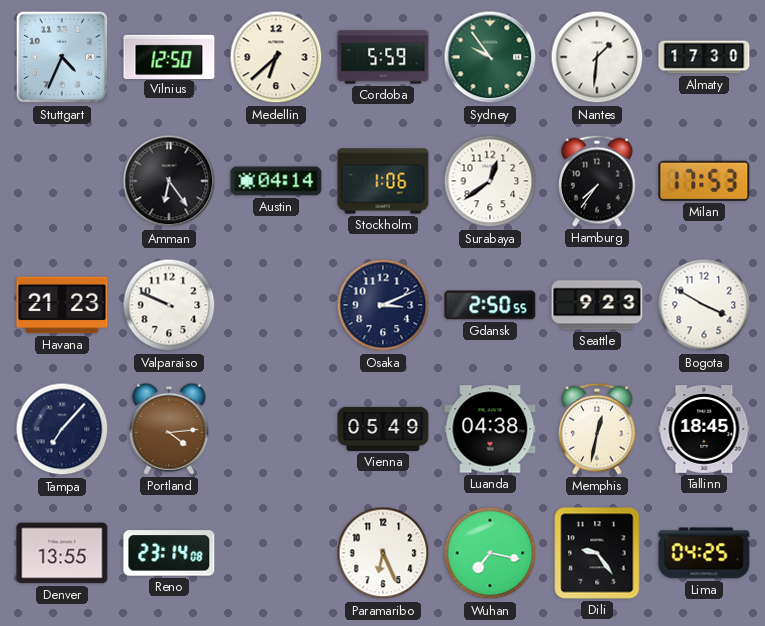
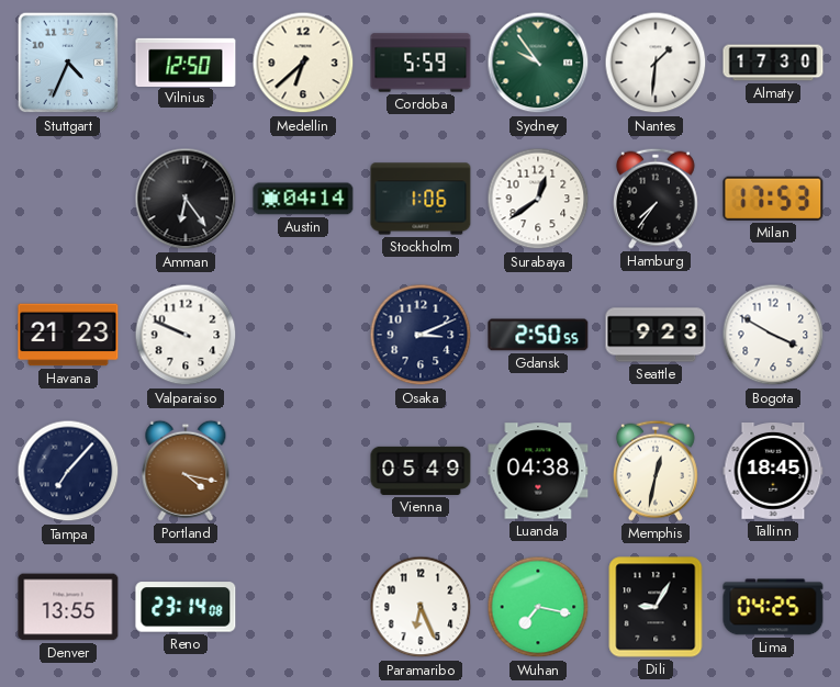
Portland: 4:14 -> 4:17
Dili: 9:24 -> 9:05
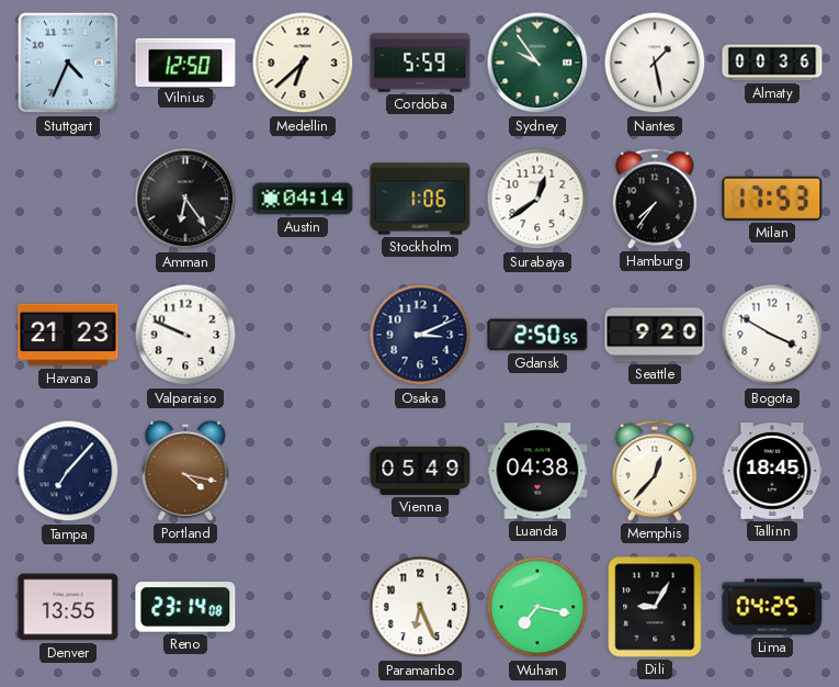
Nantes: 1:31 -> 1:28
Almaty: 17:30 -> 00:36
Seattle: 9:23 -> 9:20
Memphis: 12:32 -> 12:37
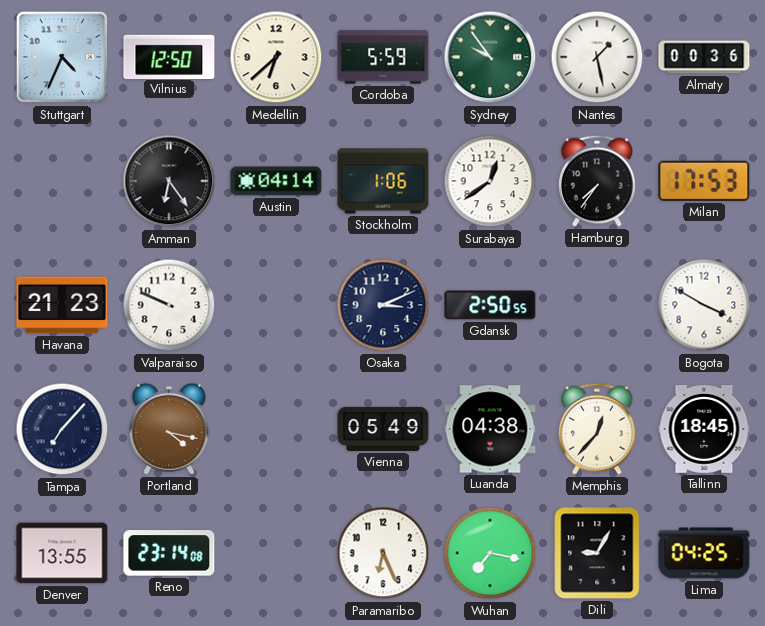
Seattle: 9:20 -> none
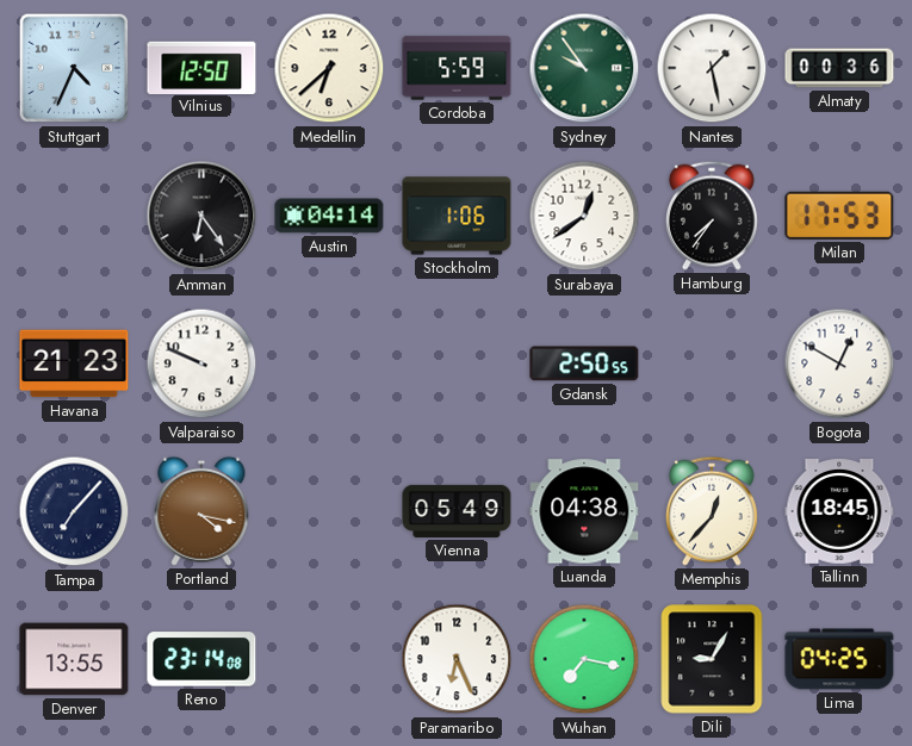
Osaka: 3:11 -> none
Bogota: 3:50 -> 12:50
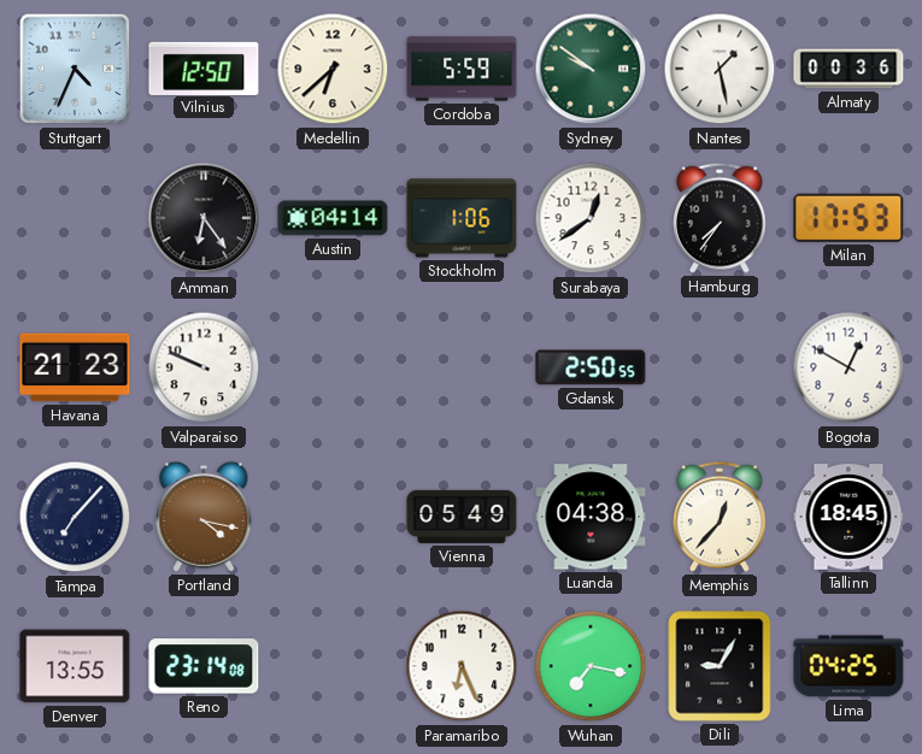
Sydney: 9:54 -> 9:51
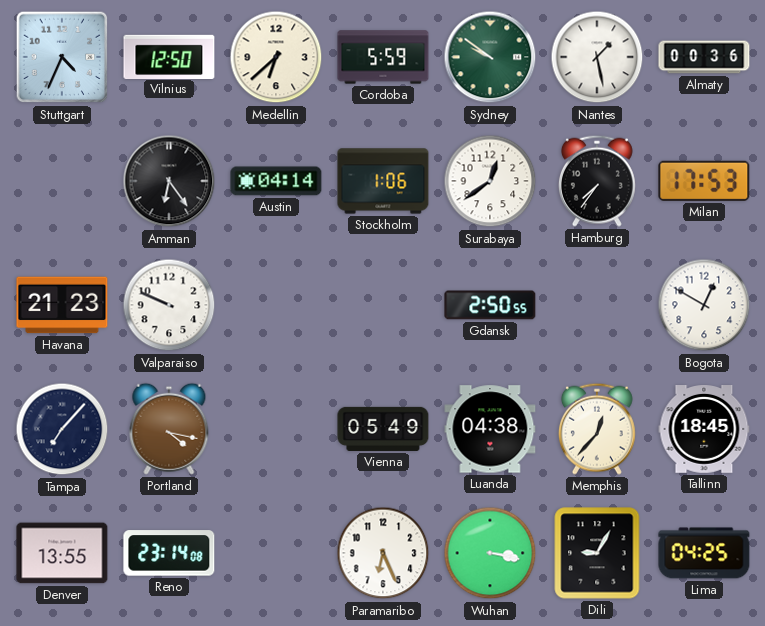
Wuhan: 7:17 -> 3:17
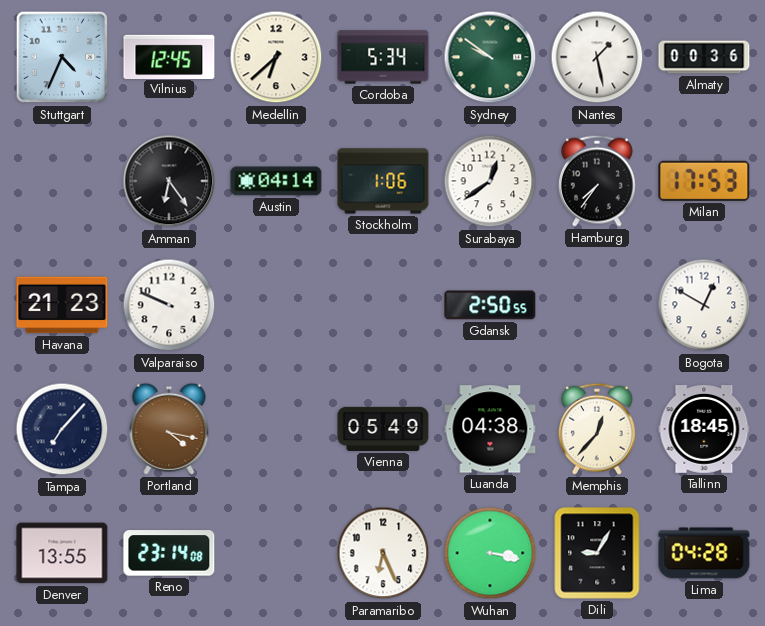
Vilnius: 12:50 -> 12:45
Cordoba: 5:59 -> 5:34
Lima: 04:25 -> 04:28
